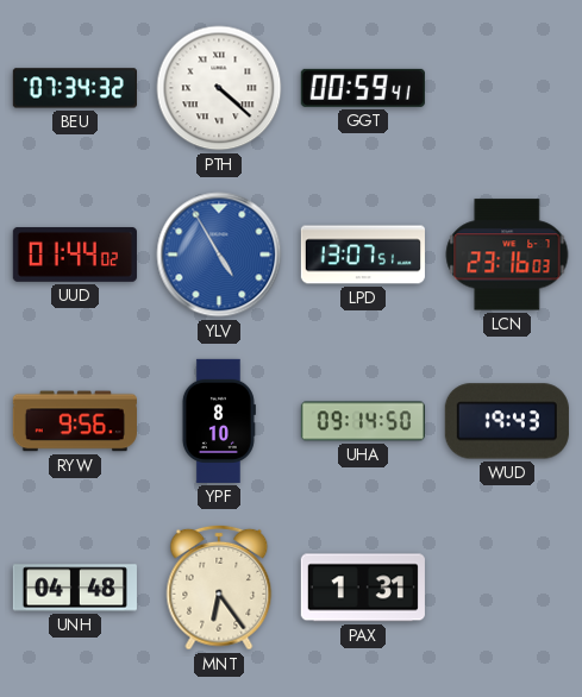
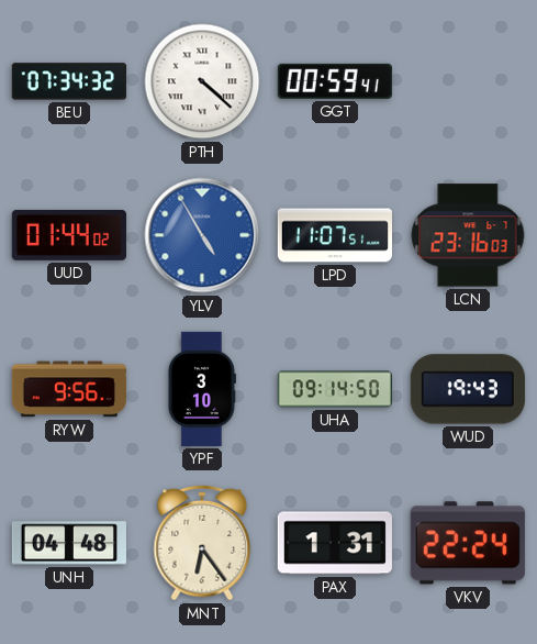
LPD: 13:07 -> 11:07
YPF: 8:10 -> 3:10
VKV: none -> 22:24
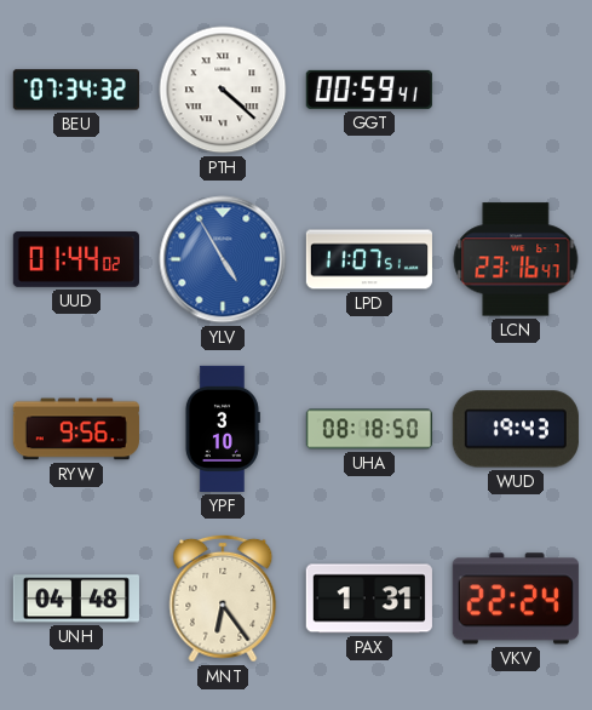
LCN: 23:16:03 -> 23:16:47
UHA: 09:14 -> 08:18
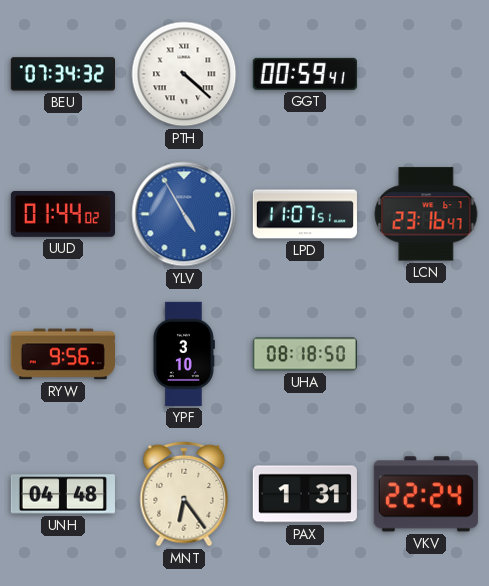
WUD: 19:43 -> none
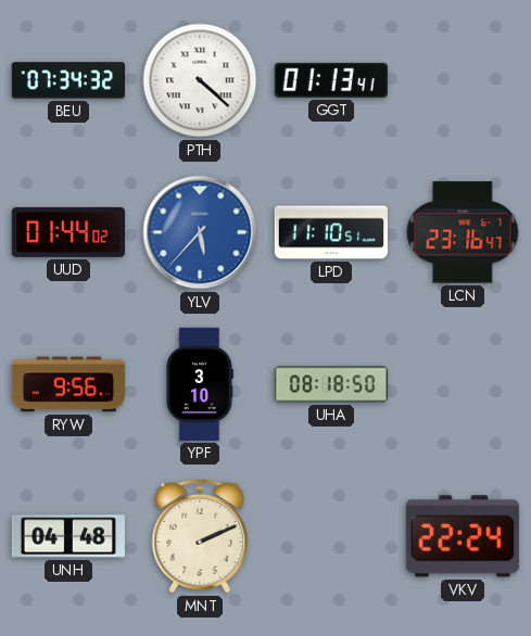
GGT: 00:59 -> 01:13
YLV: 4:55 -> 5:37
LPD: 11:07 -> 11:10
MNT: 6:24 -> 2:11
PAX: 1:31 -> none
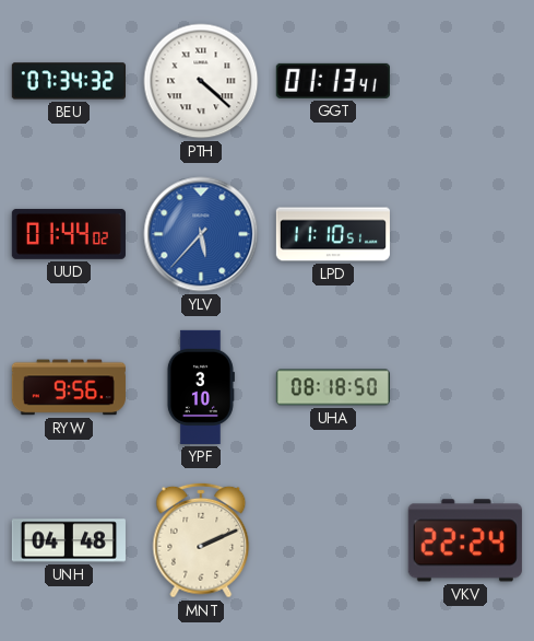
LCN: 23:16 -> none
